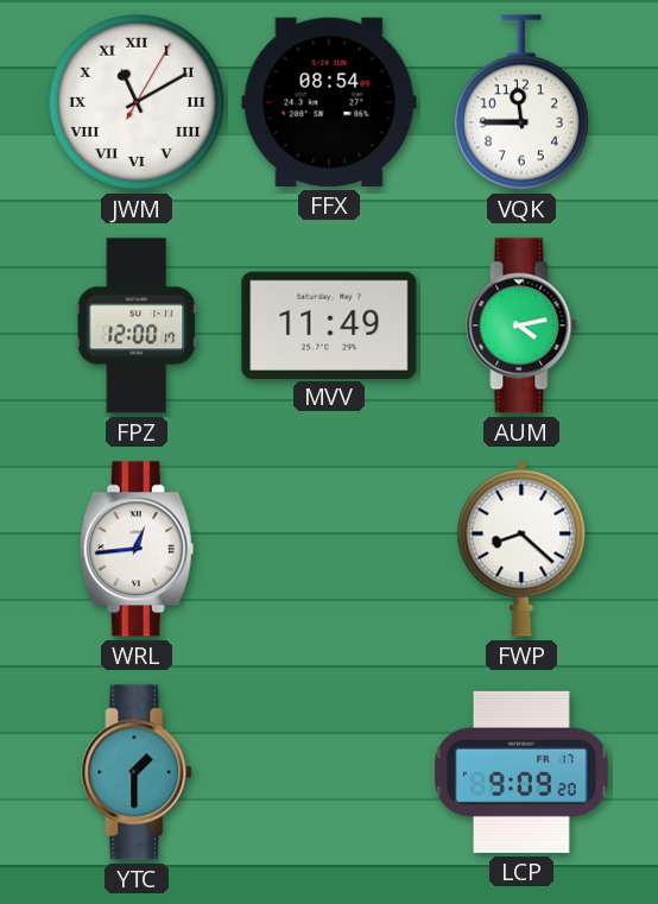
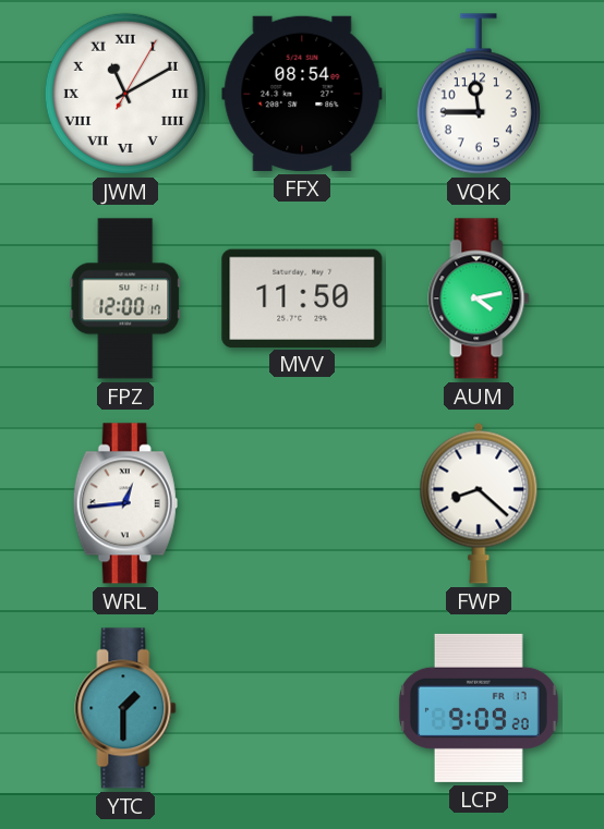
MVV: 11:49 -> 11:50
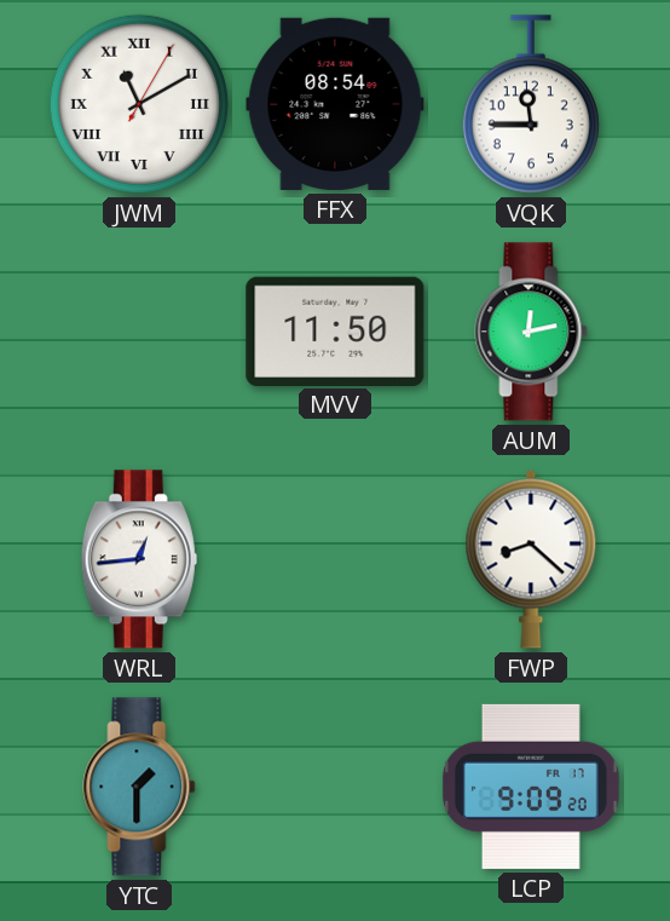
FPZ: 12:00 -> none
AUM: 4:13 -> 12:13
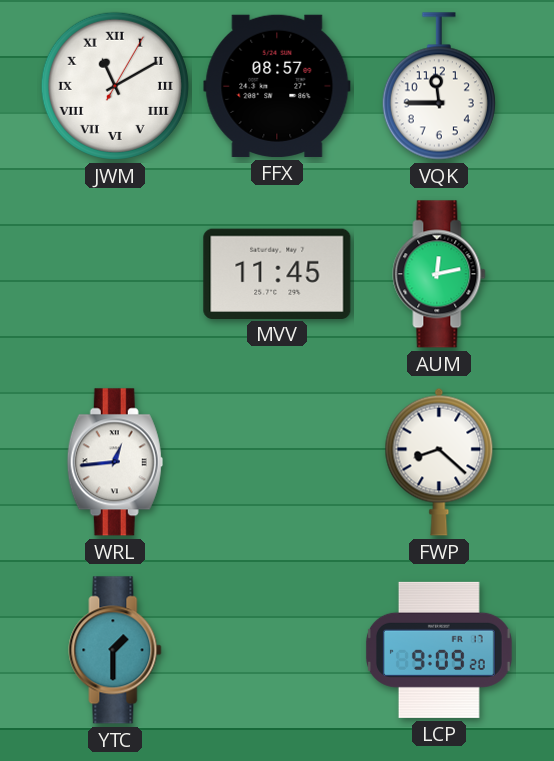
FFX: 08:54 -> 08:57
MVV: 11:50 -> 11:45
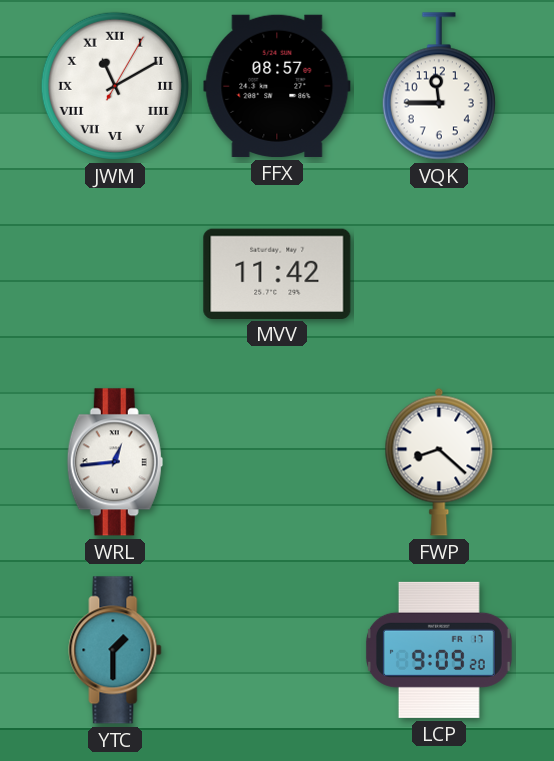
MVV: 11:45 -> 11:42
AUM: 12:13 -> none
